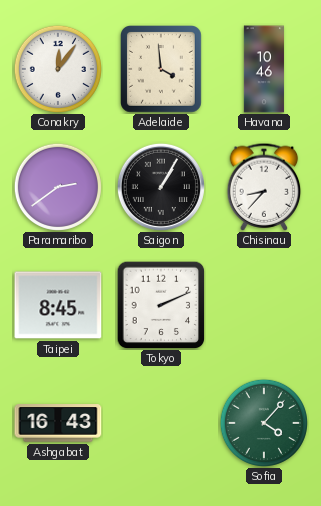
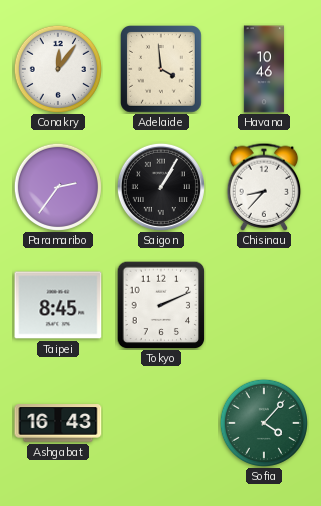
Paramaribo: 2:39 -> 2:36
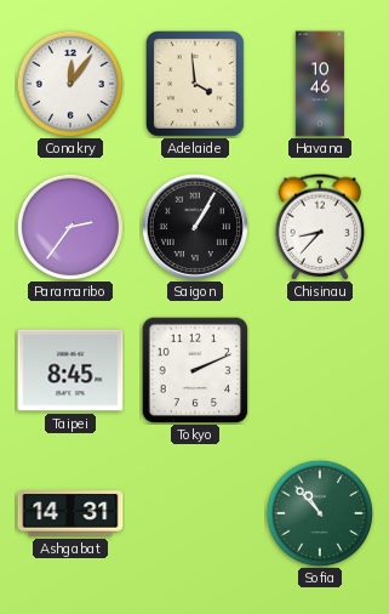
Ashgabat: 16:43 -> 14:31
Sofia: 4:07 -> 10:53
